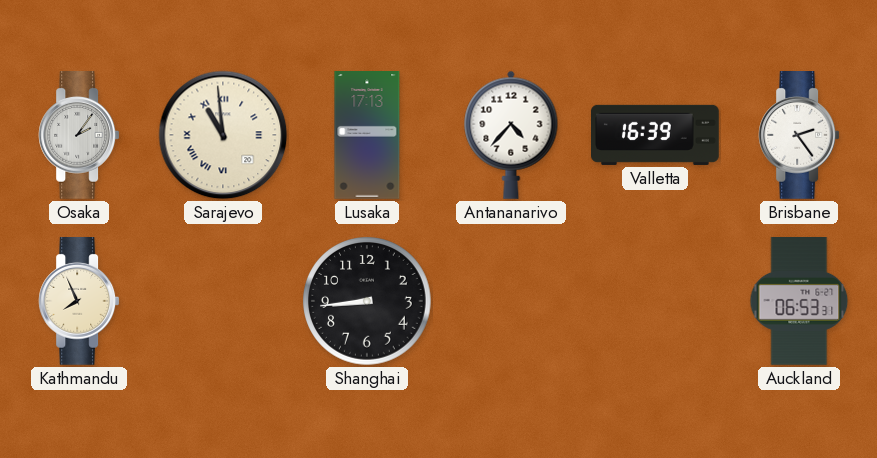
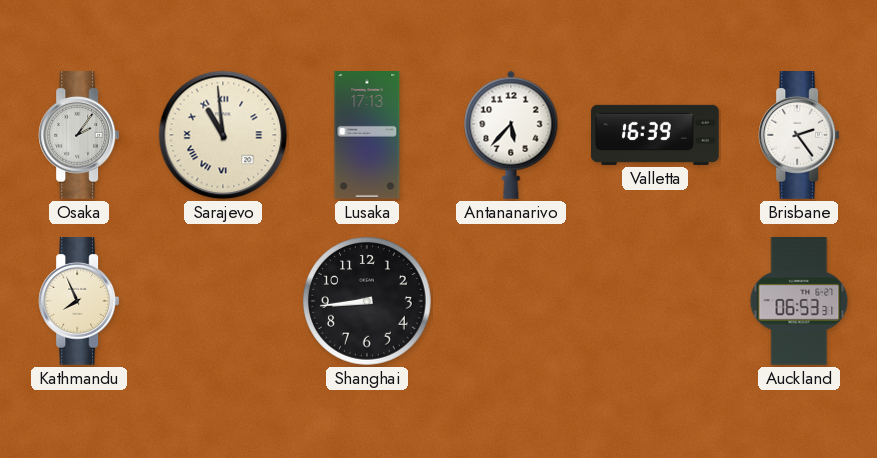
Antananarivo: 4:37 -> 5:37
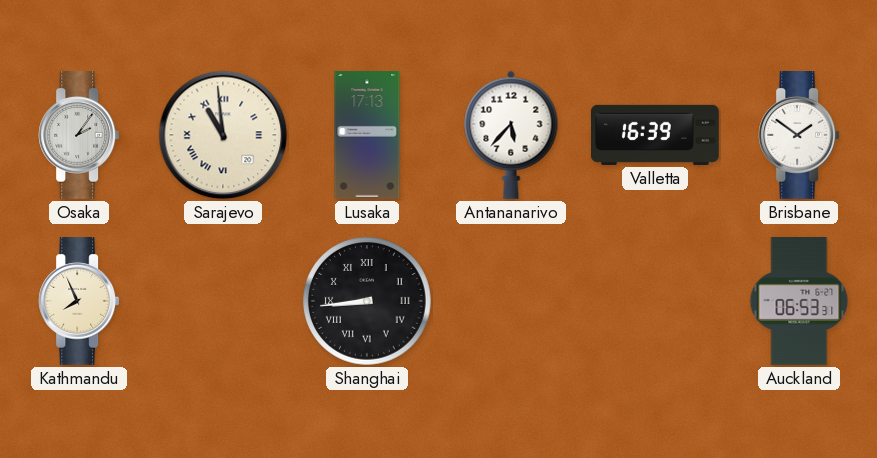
Brisbane: 2:24 -> 1:51
Shanghai numerals: Arabic -> Roman
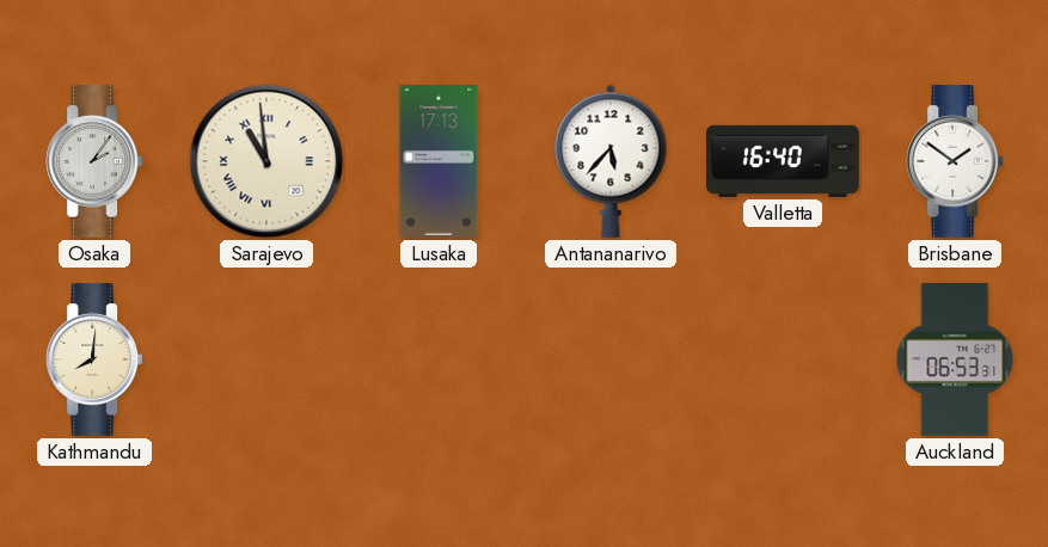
Valletta: 16:39 -> 16:40
Kathmandu: 7:56 -> 8:01
Shanghai: 8:44 -> none
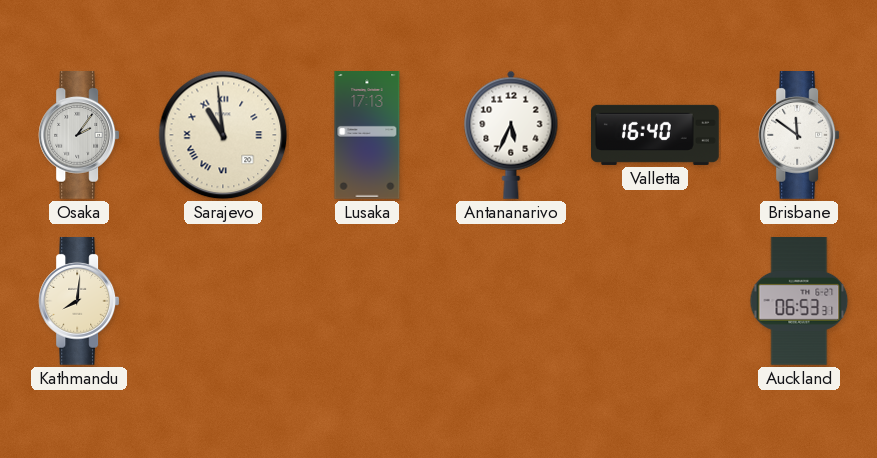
Antananarivo: 5:37 -> 5:34
Brisbane: 1:51 -> 11:51
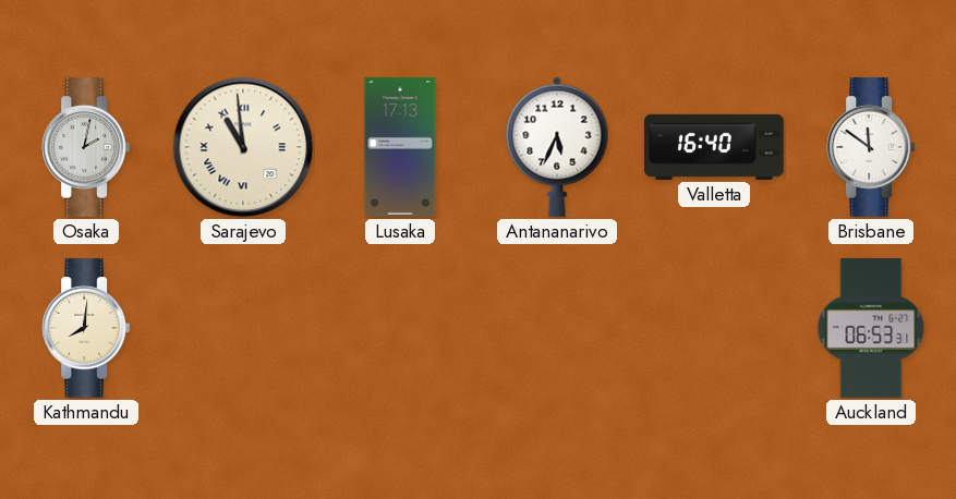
Osaka: 2:06 -> 2:02
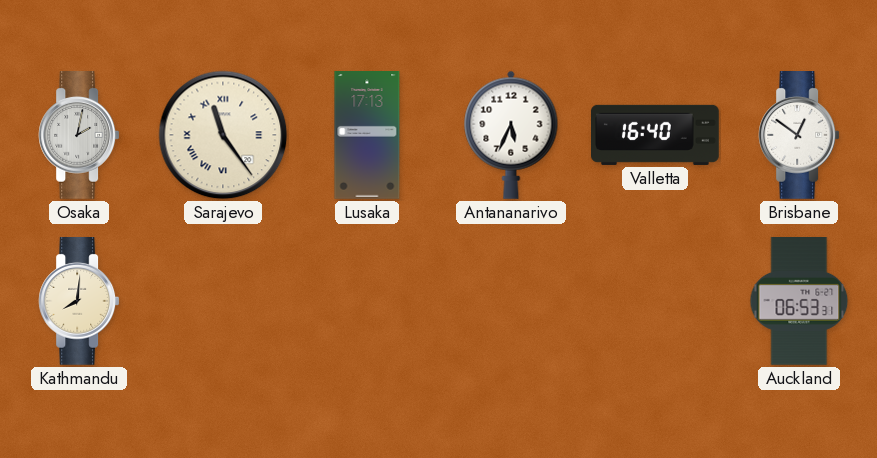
Sarajevo: 10:59 -> 11:24
Brisbane: 11:51 -> 12:51
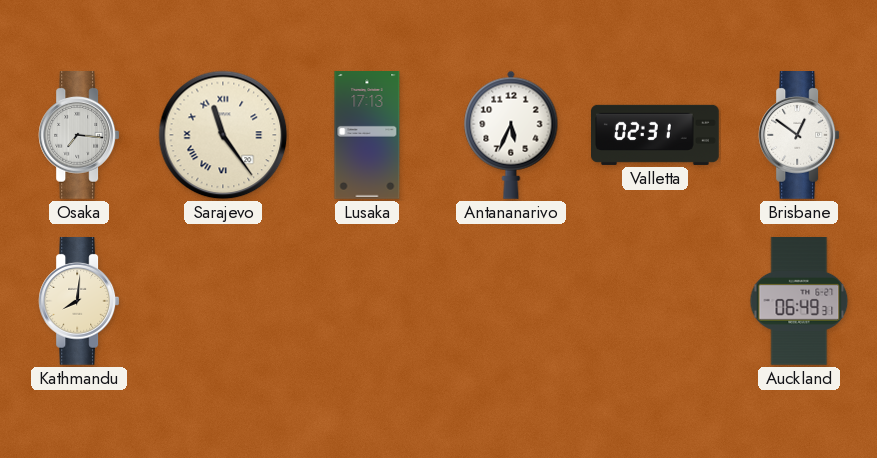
Osaka: 2:02 -> 7:16
Valletta: 16:40 -> 02:31
Auckland: 06:53 -> 06:49
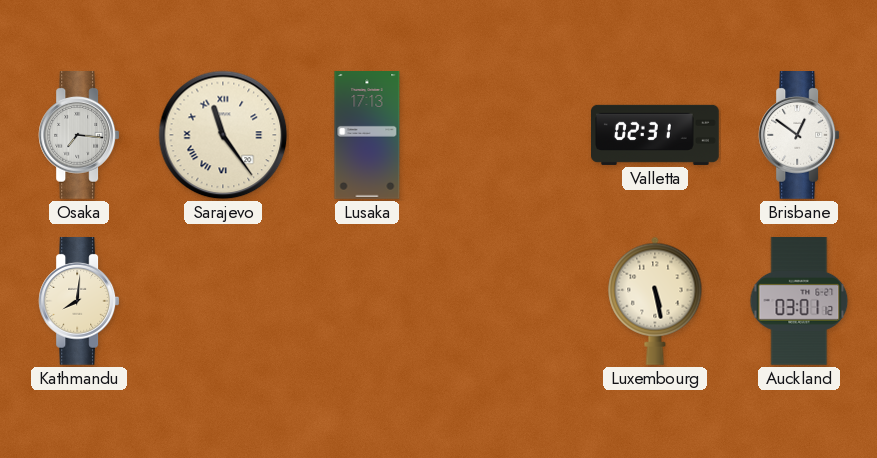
Antananarivo: 5:34 -> none
Luxembourg: none -> 5:28
Auckland: 06:49 -> 03:01
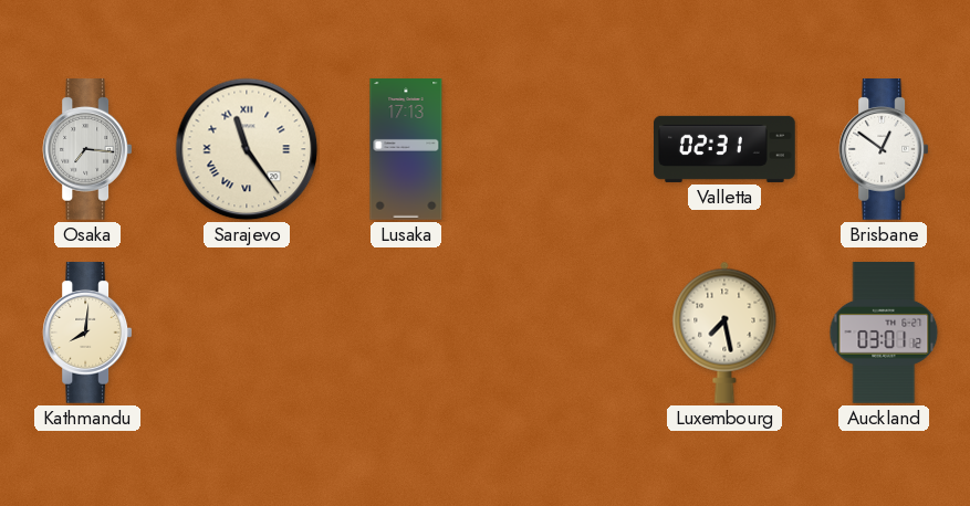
Luxembourg: 5:28 -> 7:28
